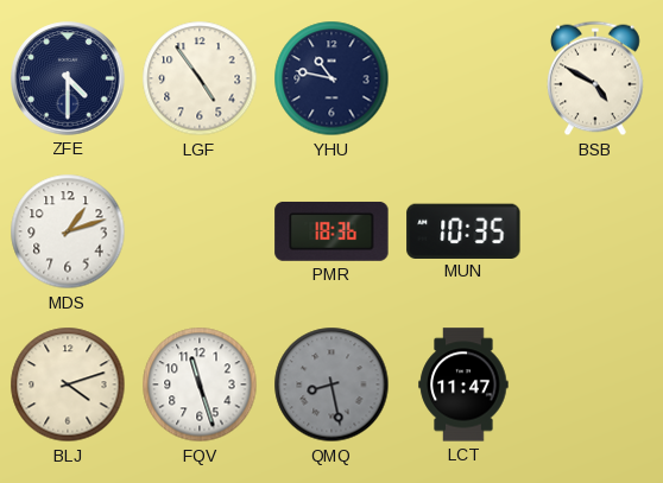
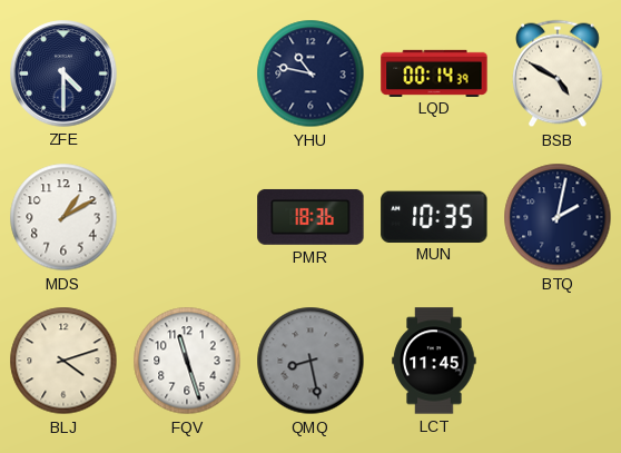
LGF: 4:54 -> none
LQD: none -> 00:14
MDS: 1:12 -> 1:10
BTQ: none -> 2:02
LCT: 11:47 -> 11:45
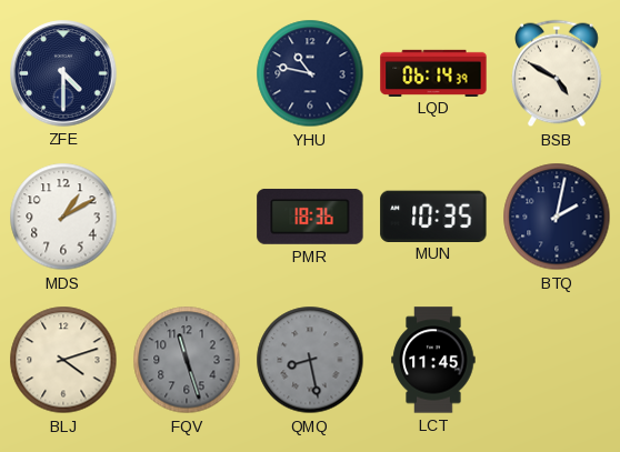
LQD: 00:14 -> 06:14
FQV dial: white -> grey
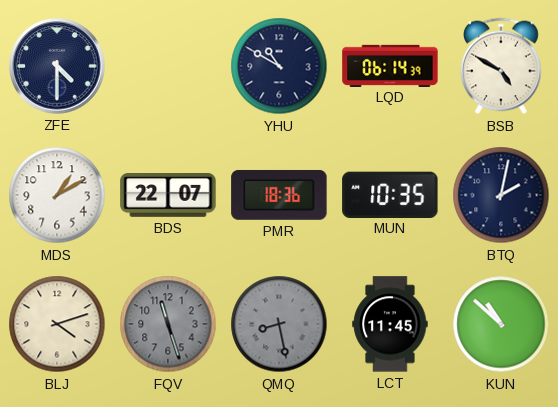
YHU: 10:47 -> 10:50
BDS: none -> 22:07
KUN: none -> 10:52
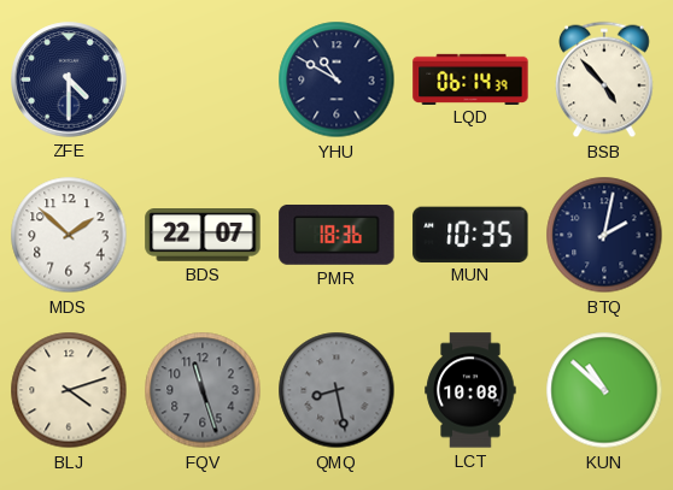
BSB: 4:50 -> 4:53
MDS: 1:10 -> 1:52
LCT: 11:45 -> 10:08
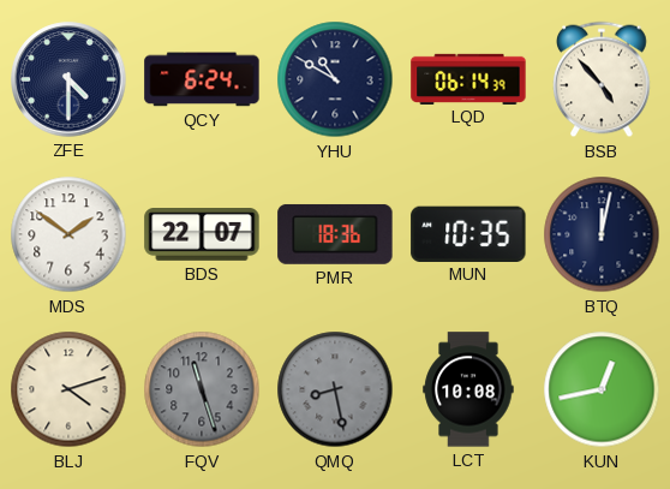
QCY: none -> 6:24
MDS: 1:52 -> 1:51
BTQ: 2:02 -> 12:02
KUN: 10:52 -> 12:43
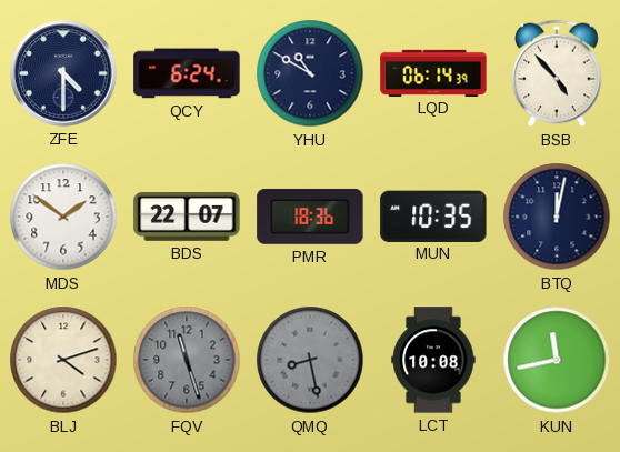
KUN: 12:43 -> 11:43
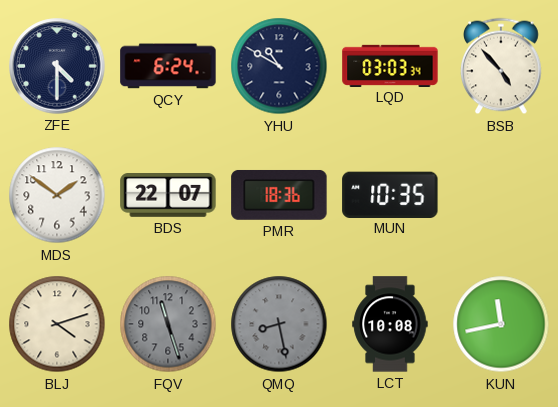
LQD: 06:14 -> 03:03
BTQ: 12:02 -> none
